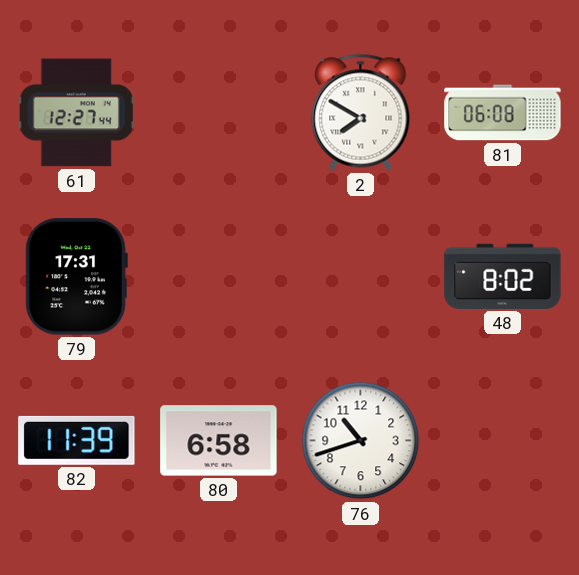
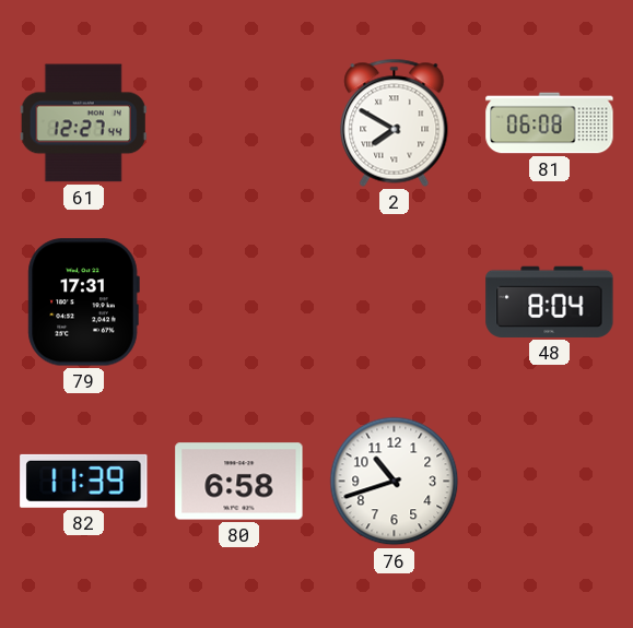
48: 8:02 -> 8:04
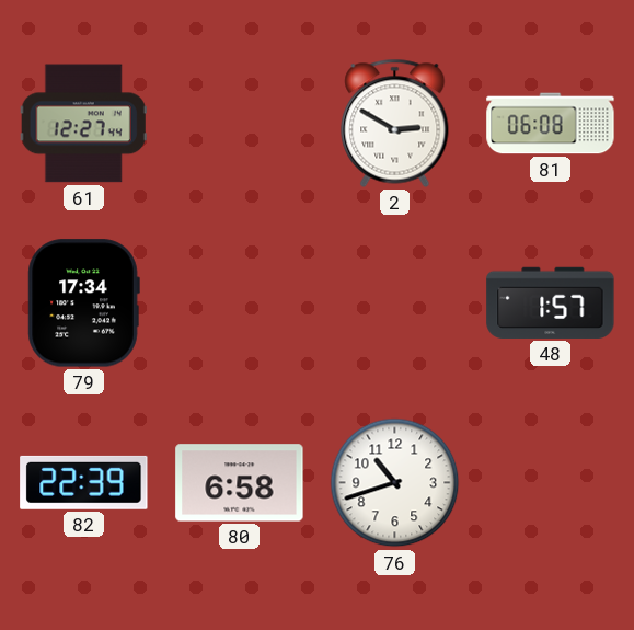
2: 7:50 -> 2:50
79: 17:31 -> 17:34
48: 8:04 -> 1:57
82: 11:39 -> 22:39
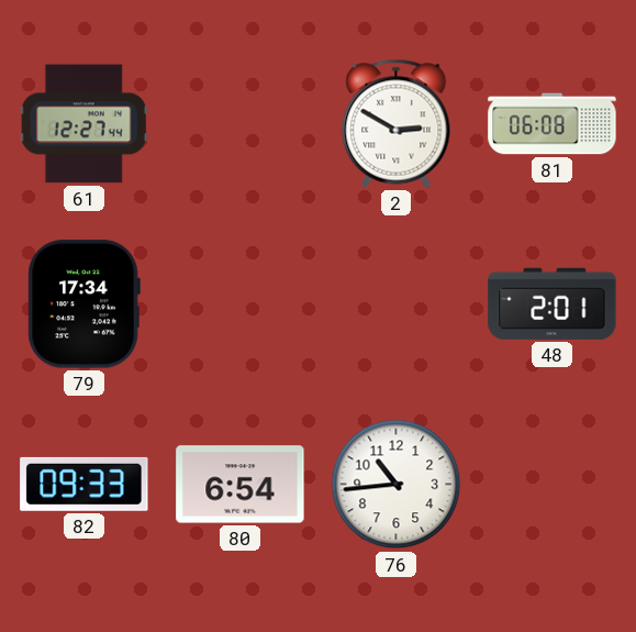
48: 1:57 -> 2:01
82: 22:39 -> 09:33
80: 6:58 -> 6:54
76: 10:42 -> 10:44
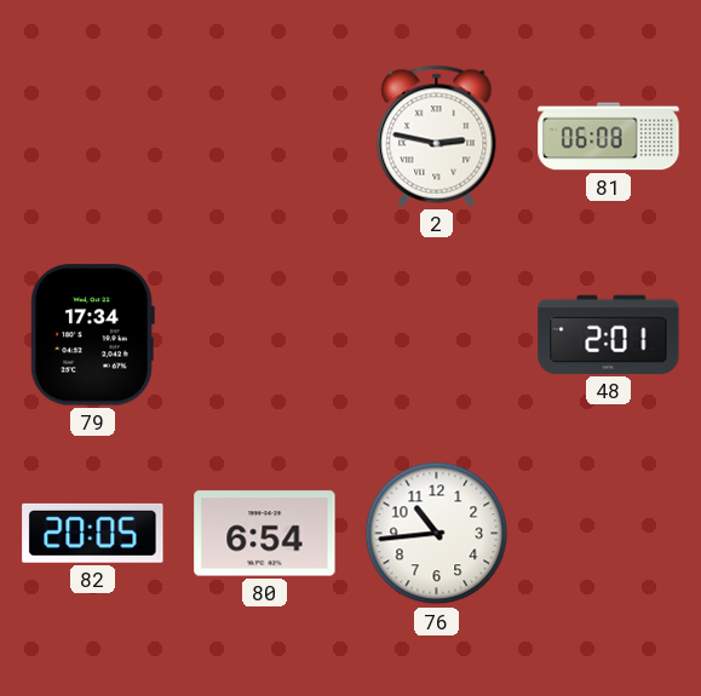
61: 12:27 -> none
2: 2:50 -> 2:47
82: 09:33 -> 20:05
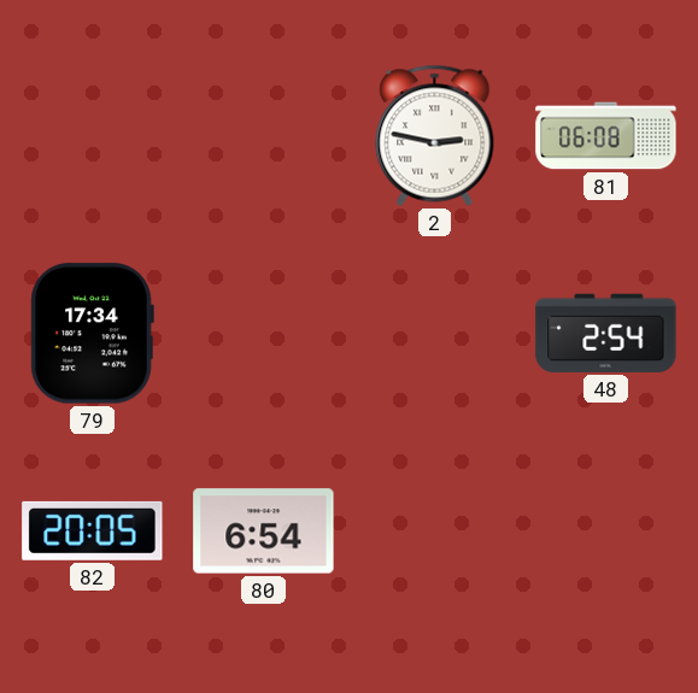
48: 2:01 -> 2:54
76: 10:44 -> none
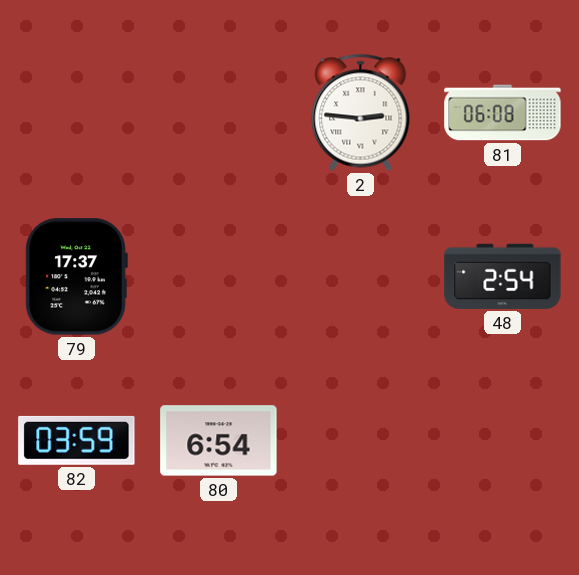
2: 2:47 -> 2:46
79: 17:34 -> 17:37
82: 20:05 -> 03:59
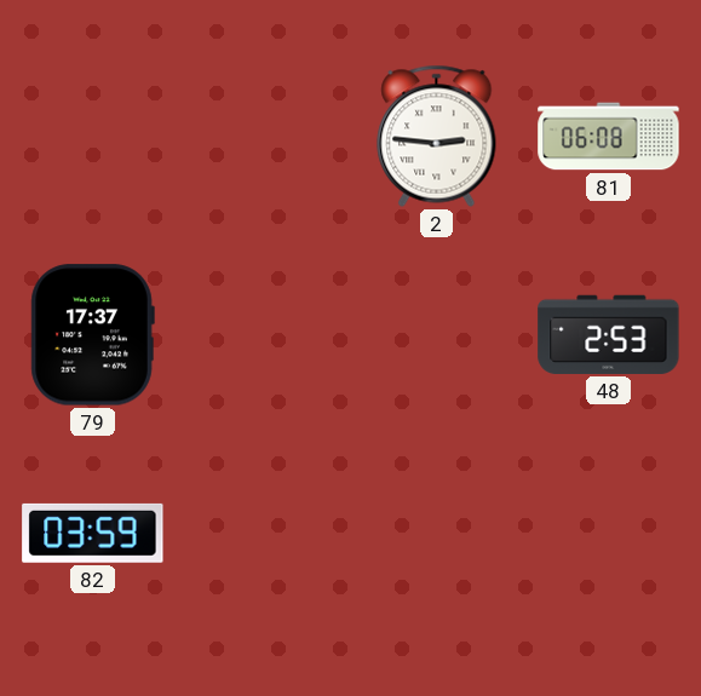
48: 2:54 -> 2:53
80: 6:54 -> none
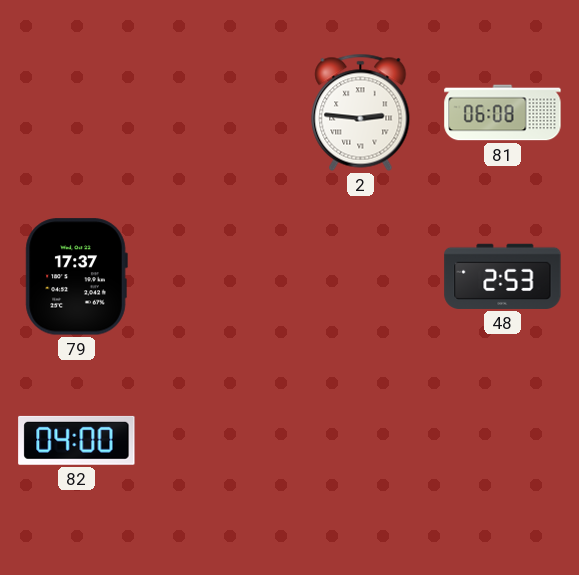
82: 03:59 -> 04:00
